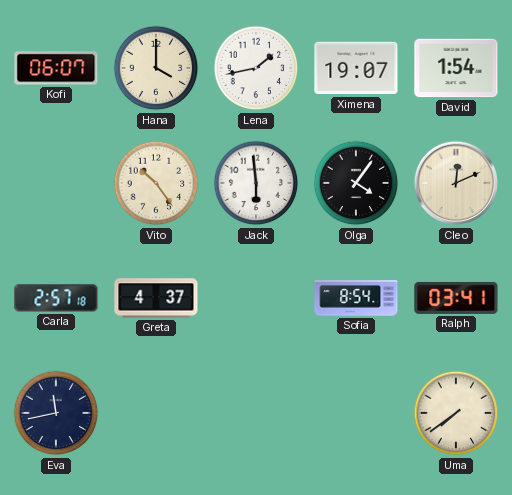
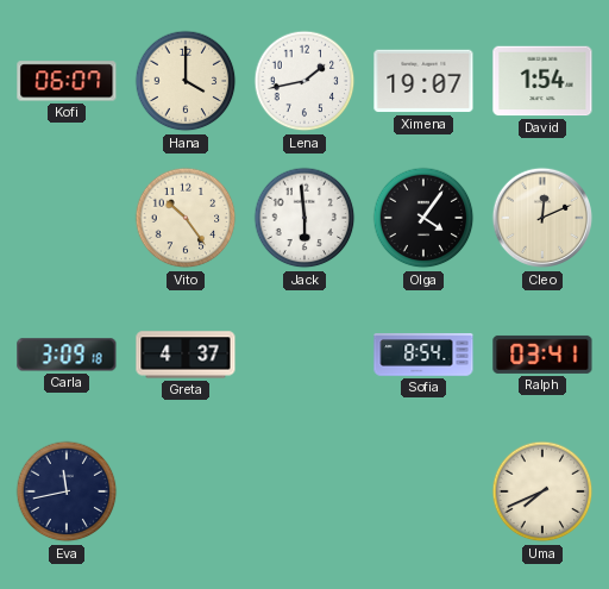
Carla: 2:57 -> 3:09
Uma: 7:39 -> 7:41
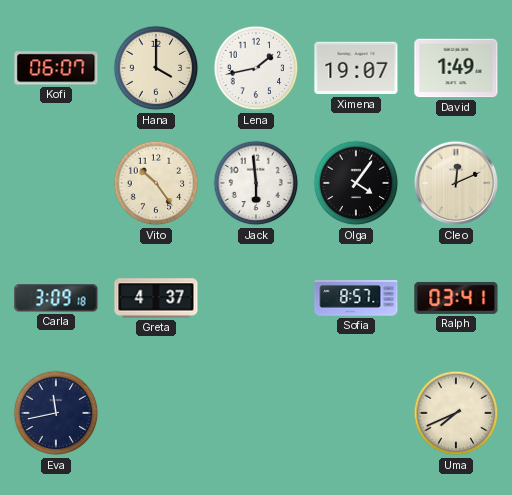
David: 1:54 -> 1:49
Sofia: 8:54 -> 8:57
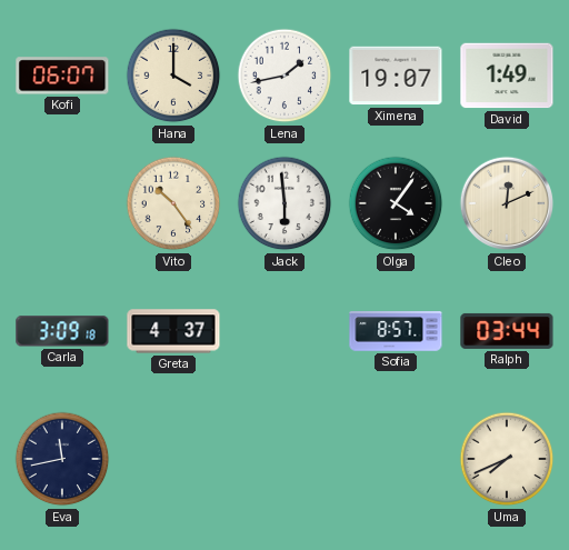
Ralph: 03:41 -> 03:44
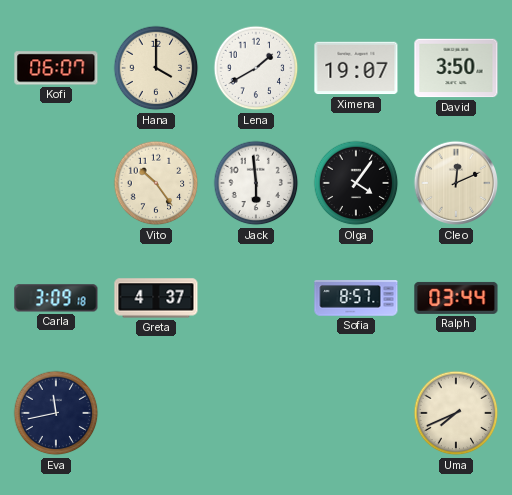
Lena: 1:43 -> 1:40
David: 1:49 -> 3:50
